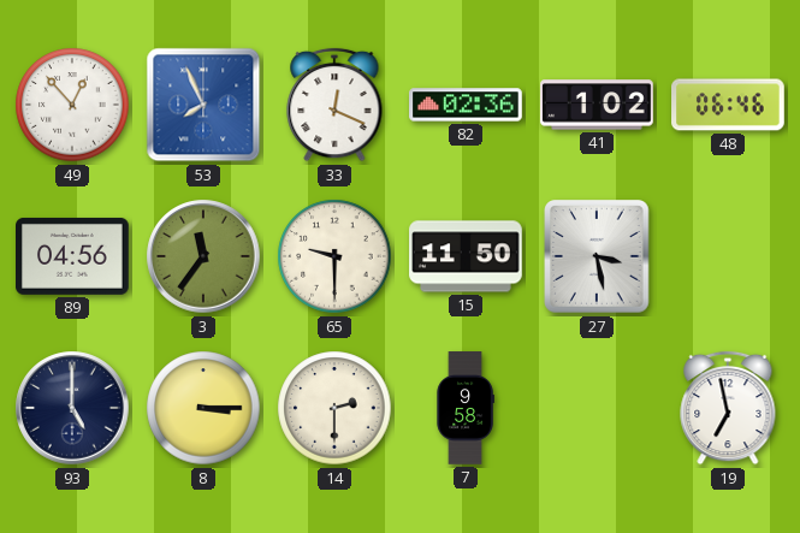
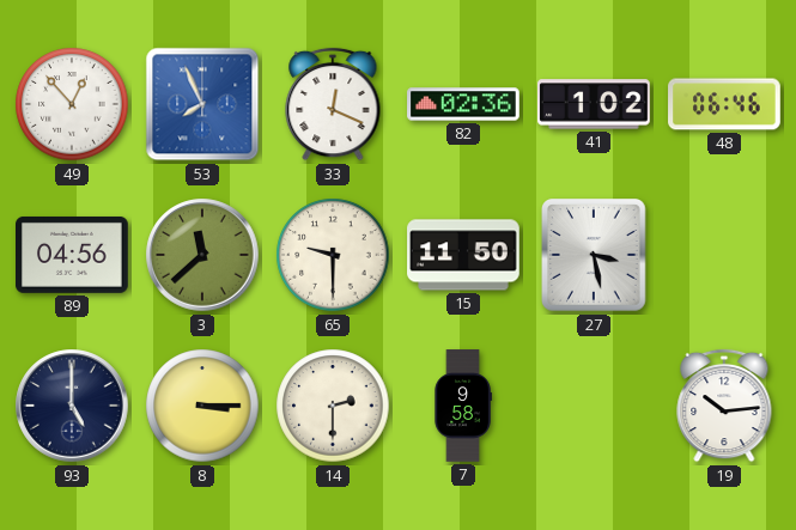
3: 11:36 -> 11:38
19: 6:58 -> 10:14
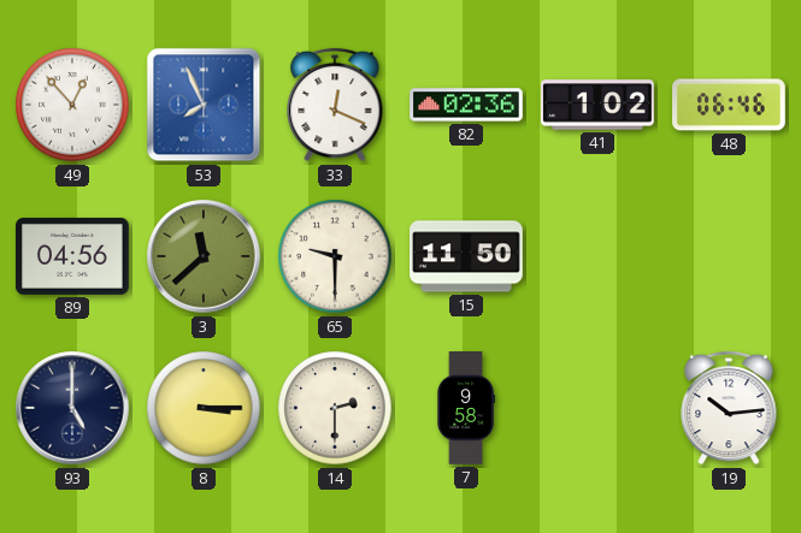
27: 3:28 -> none
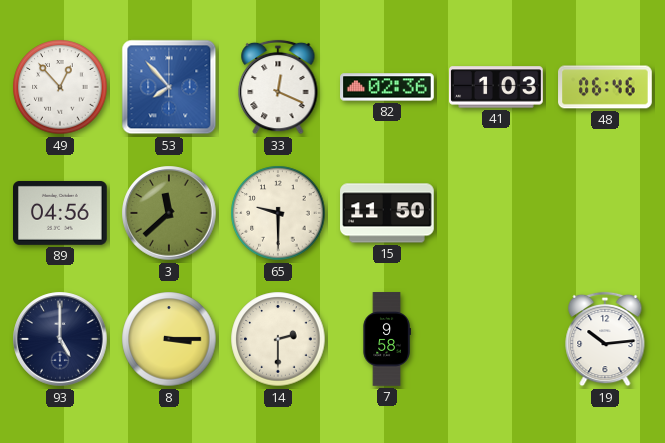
53: 7:56 -> 7:53
41: 1:02 -> 1:03
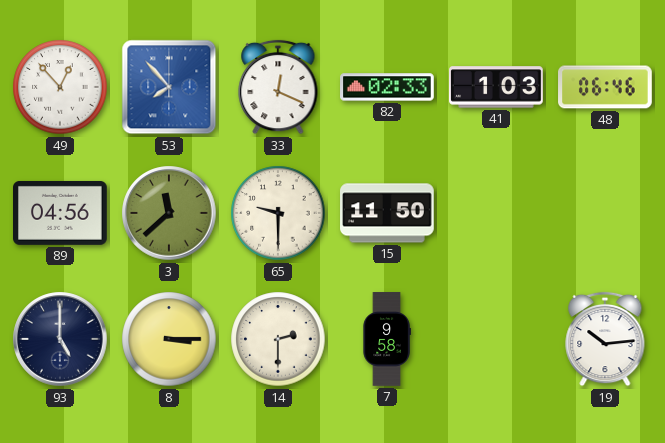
82: 02:36 -> 02:33
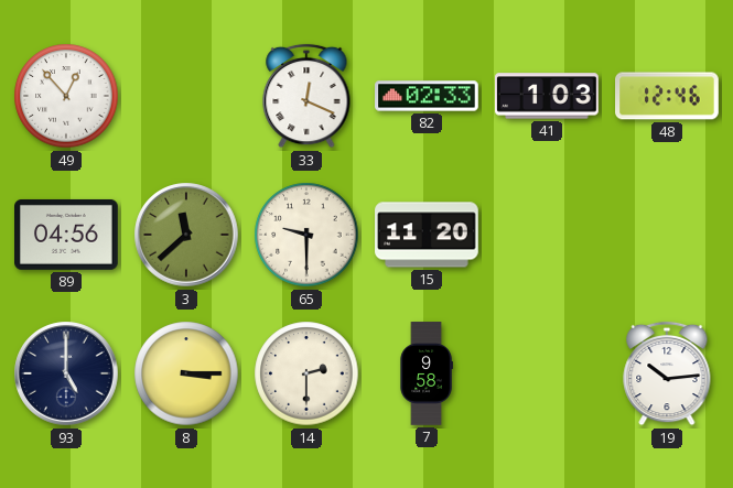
53: 7:53 -> none
48: 06:46 -> 12:46
15: 11:50 -> 11:20
